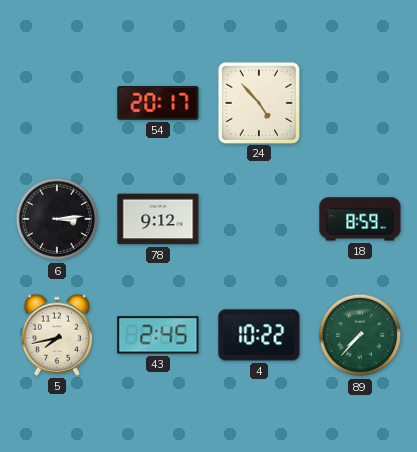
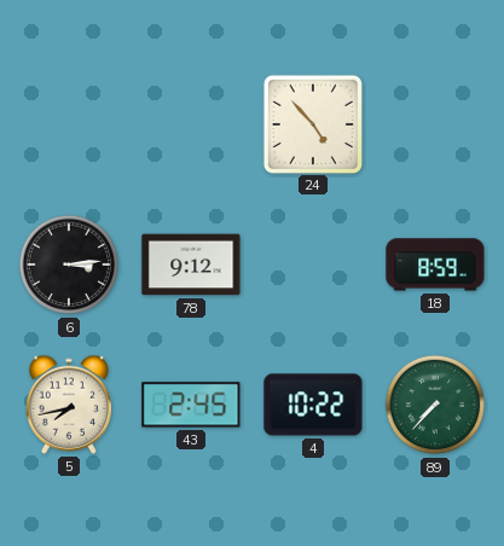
54: 20:17 -> none
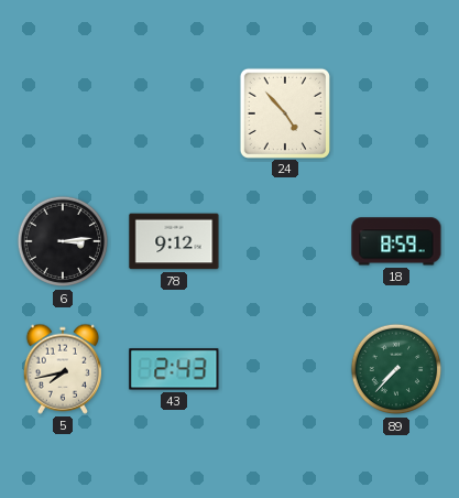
43: 2:45 -> 2:43
4: 10:22 -> none
